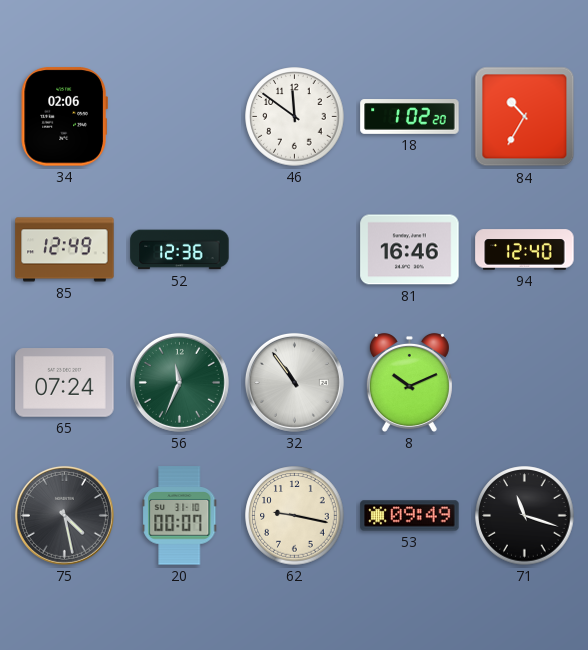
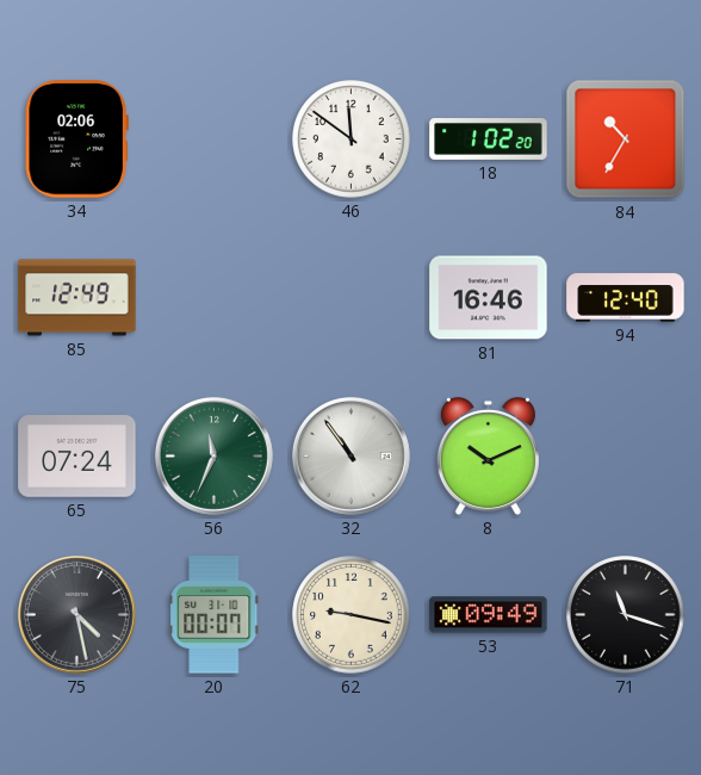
52: 12:36 -> none
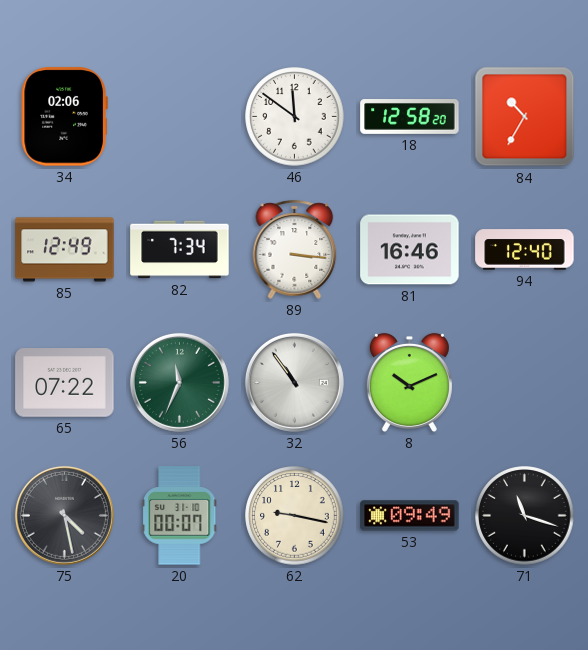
18: 1:02 -> 12:58
82: none -> 7:34
89: none -> 3:16
65: 07:24 -> 07:22
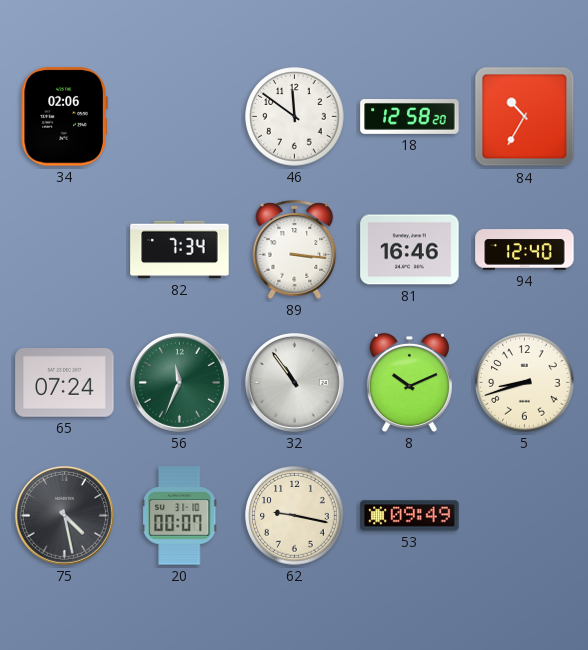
85: 12:49 -> none
65: 07:22 -> 07:24
5: none -> 8:42
71: 11:18 -> none
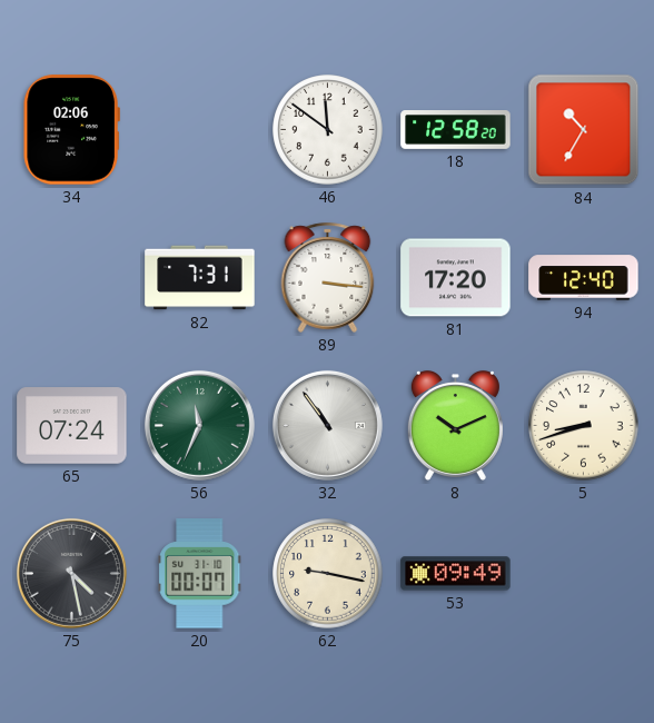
82: 7:34 -> 7:31
81: 16:46 -> 17:20
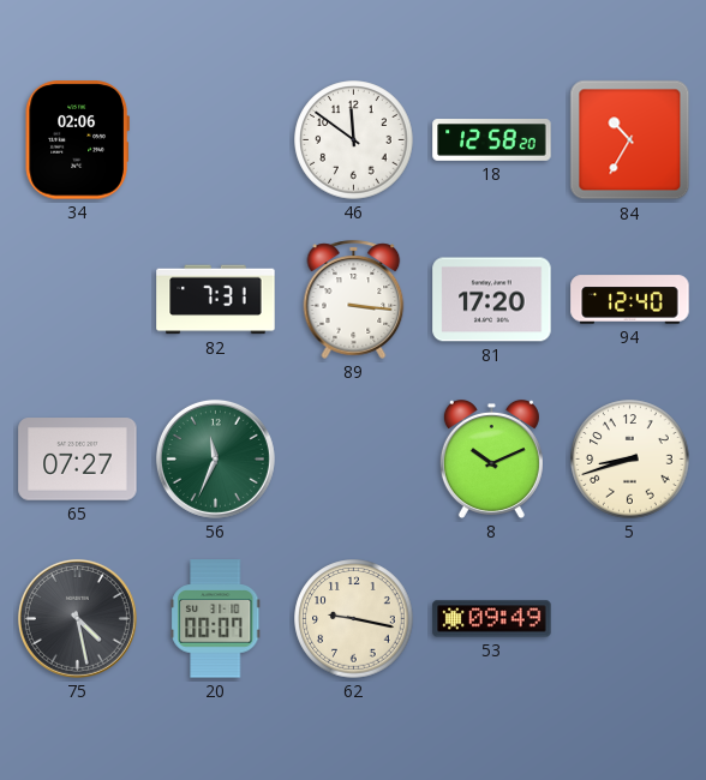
65: 07:24 -> 07:27
32: 10:54 -> none
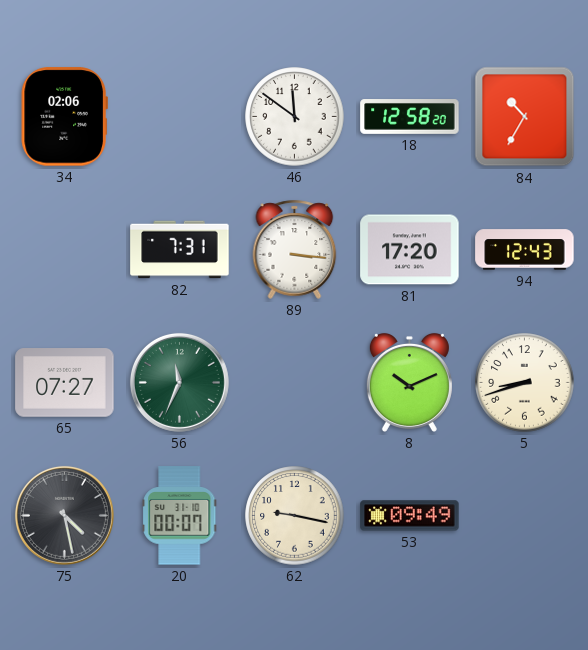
94: 12:40 -> 12:43
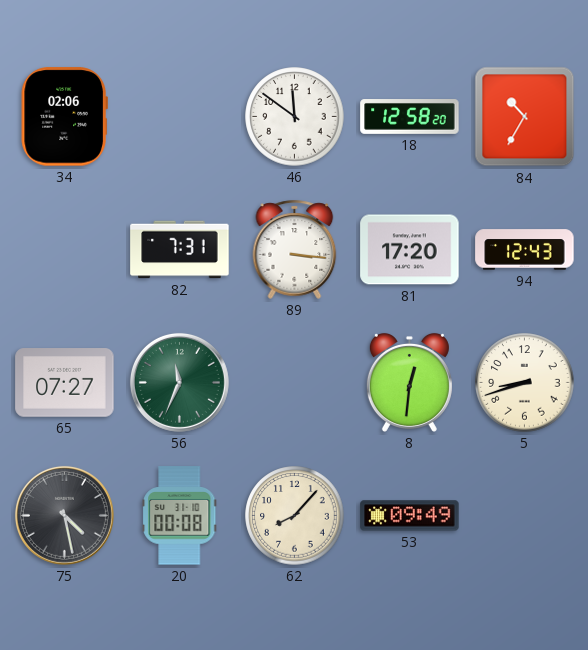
8: 10:11 -> 12:31
20: 00:07 -> 00:08
62: 9:17 -> 8:07
